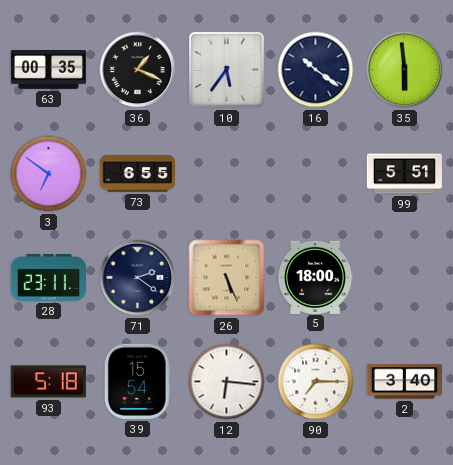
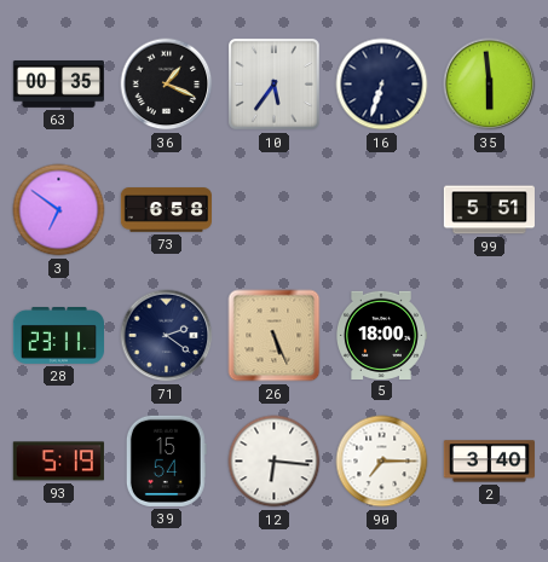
16: 10:21 -> 6:33
73: 6:55 -> 6:58
93: 5:18 -> 5:19
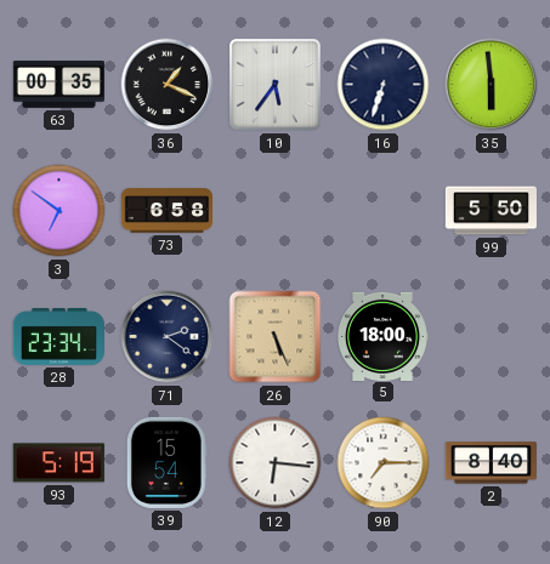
99: 5:51 -> 5:50
28: 23:11 -> 23:34
2: 3:40 -> 8:40
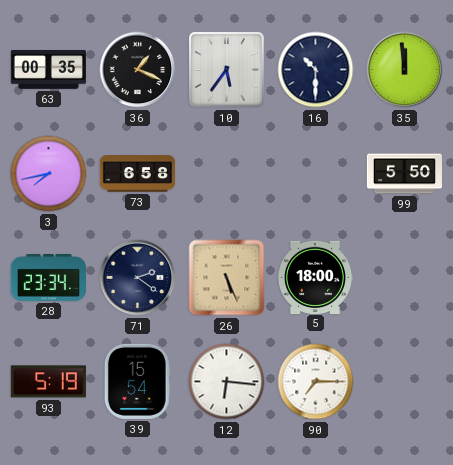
16: 6:33 -> 10:30
35: 5:59 -> 11:59
3: 6:51 -> 7:43
2: 8:40 -> none
